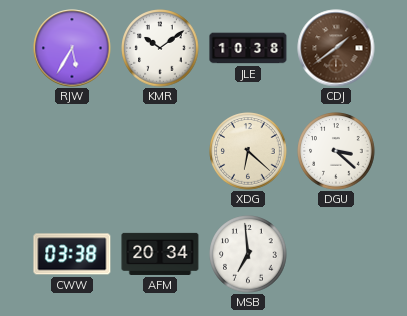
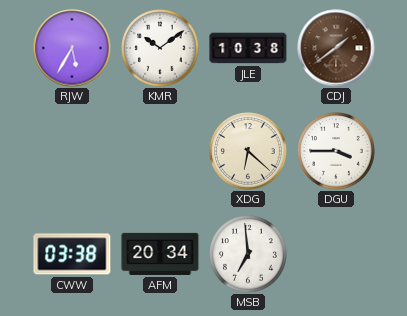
DGU: 3:22 -> 3:45
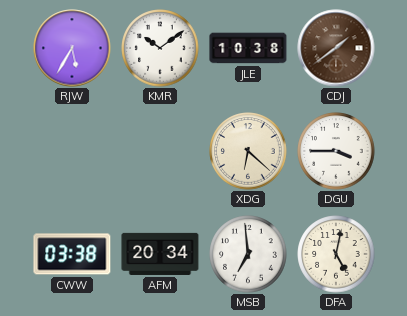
DFA: none -> 5:02
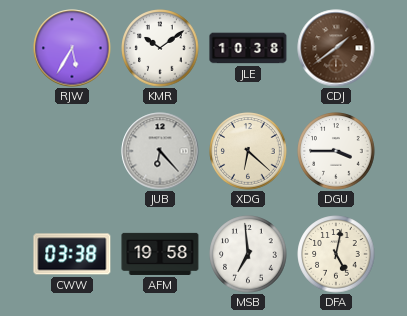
JUB: none -> 6:23
AFM: 20:34 -> 19:58
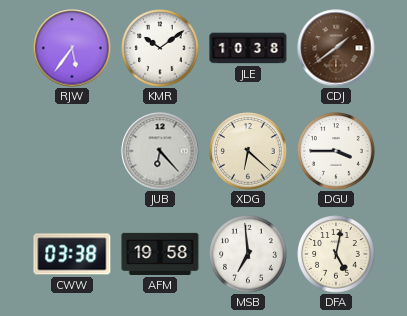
RJW: 5:35 -> 5:36
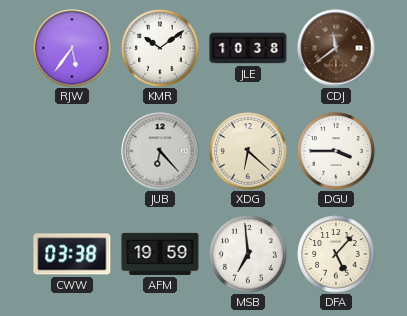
CDJ: 1:39 -> 11:39
AFM: 19:58 -> 19:59
DFA: 5:02 -> 5:07
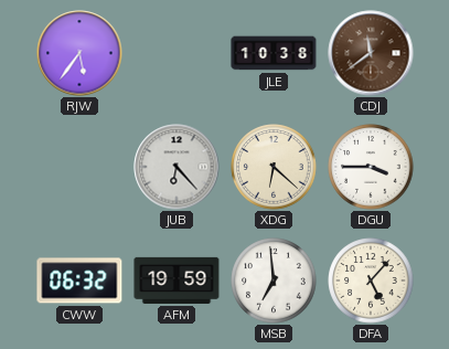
KMR: 10:09 -> none
CWW: 03:38 -> 06:32
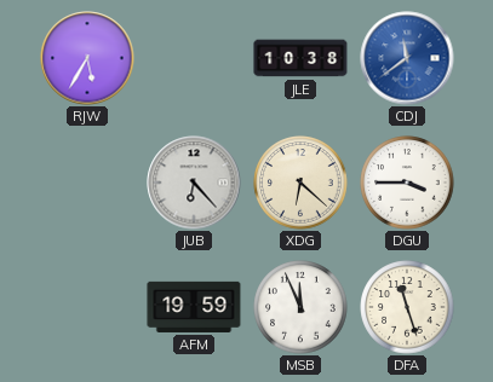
RJW: 5:36 -> 5:35
CDJ dial: brown -> blue
CWW: 06:32 -> none
MSB: 6:59 -> 11:56
DFA: 5:07 -> 11:27
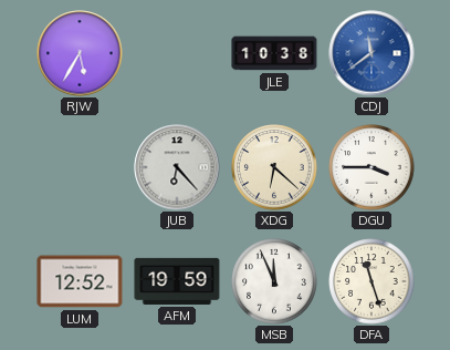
LUM: none -> 12:52
